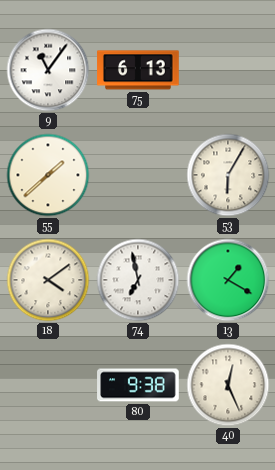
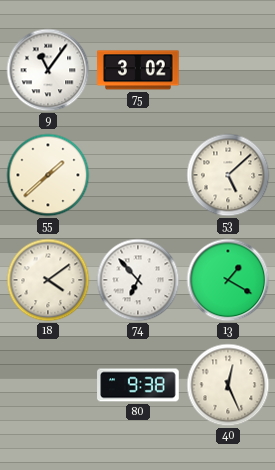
75: 6:13 -> 3:02
53: 6:05 -> 5:08
74: 6:58 -> 6:53
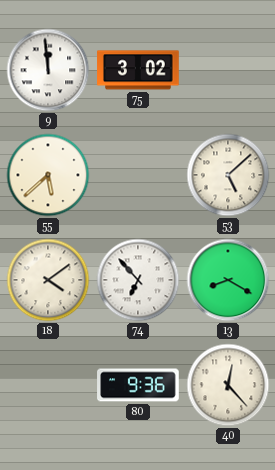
9: 11:06 -> 11:59
55: 1:38 -> 5:38
13: 1:20 -> 8:20
80: 9:38 -> 9:36
40: 12:26 -> 12:23
